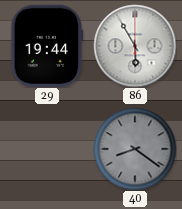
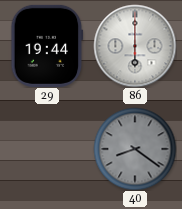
86: 5:55 -> 6:00
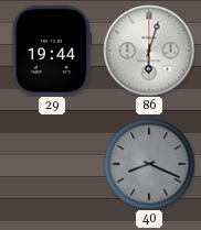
86: 6:00 -> 6:03
40: 8:21 -> 8:19
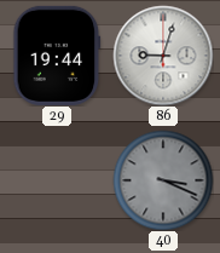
86: 6:03 -> 9:03
40: 8:19 -> 3:19
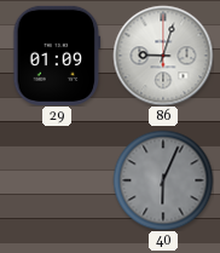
29: 19:44 -> 01:09
40: 3:19 -> 6:04
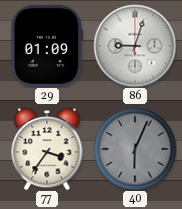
77: none -> 3:36
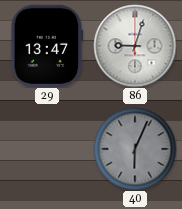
29: 01:09 -> 13:47
77: 3:36 -> none
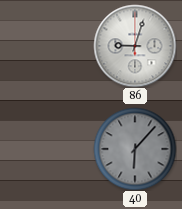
29: 13:47 -> none
40: 6:04 -> 6:07
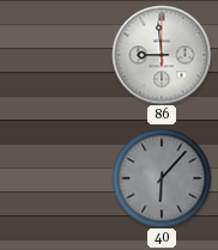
86: 9:03 -> 8:59
